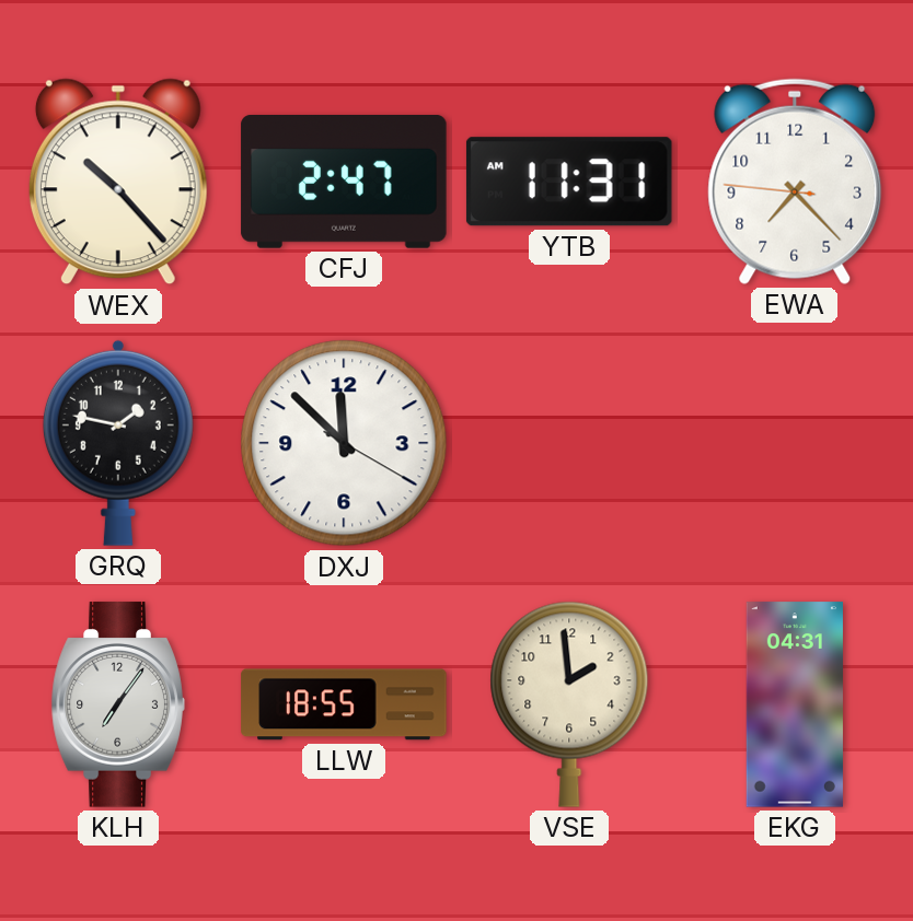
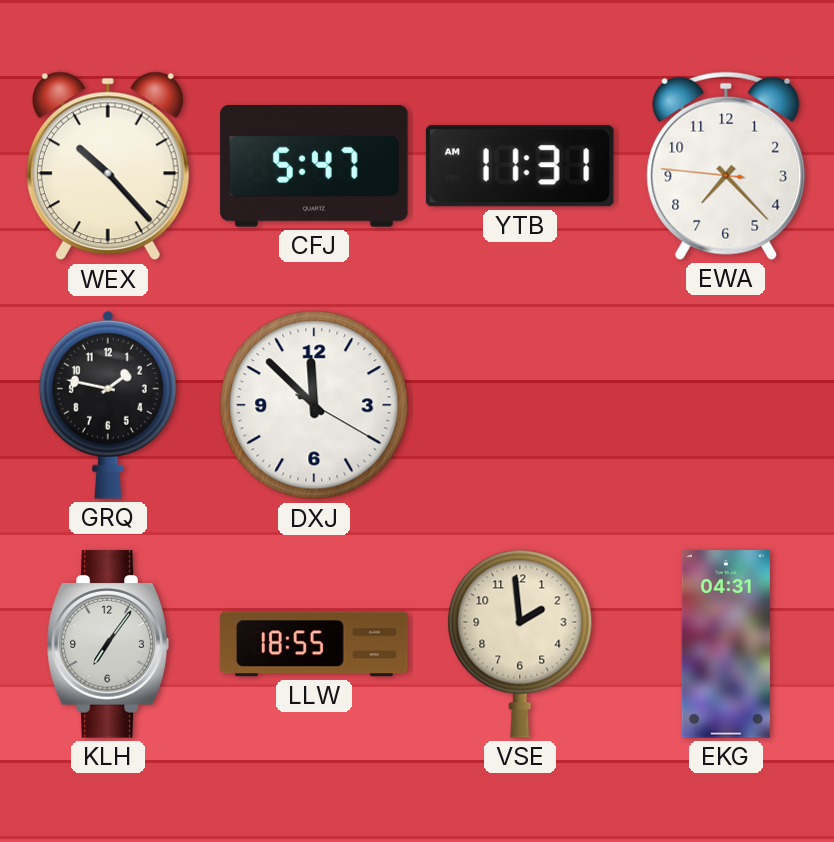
CFJ: 2:47 -> 5:47
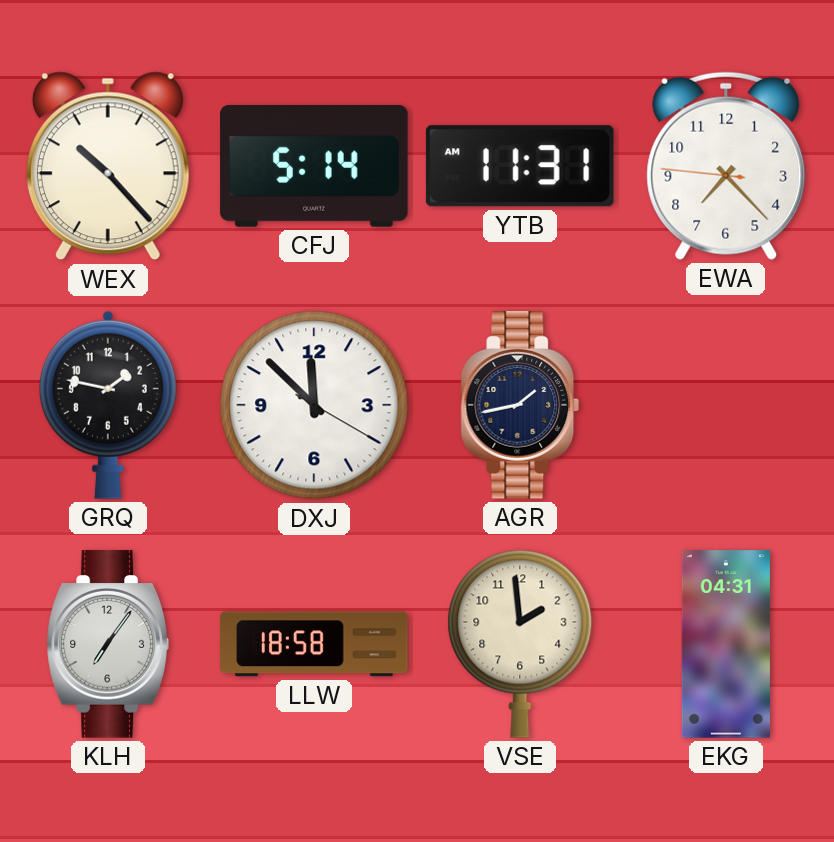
CFJ: 5:47 -> 5:14
AGR: none -> 1:43
LLW: 18:55 -> 18:58
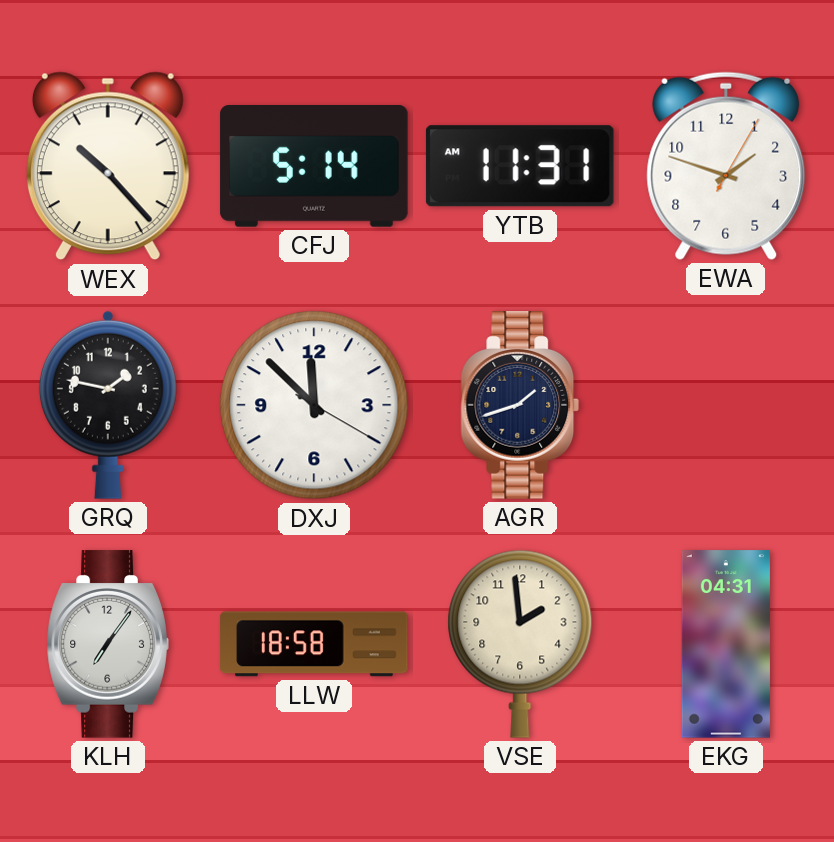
EWA: 7:22 -> 1:48
AGR: 1:43 -> 1:42
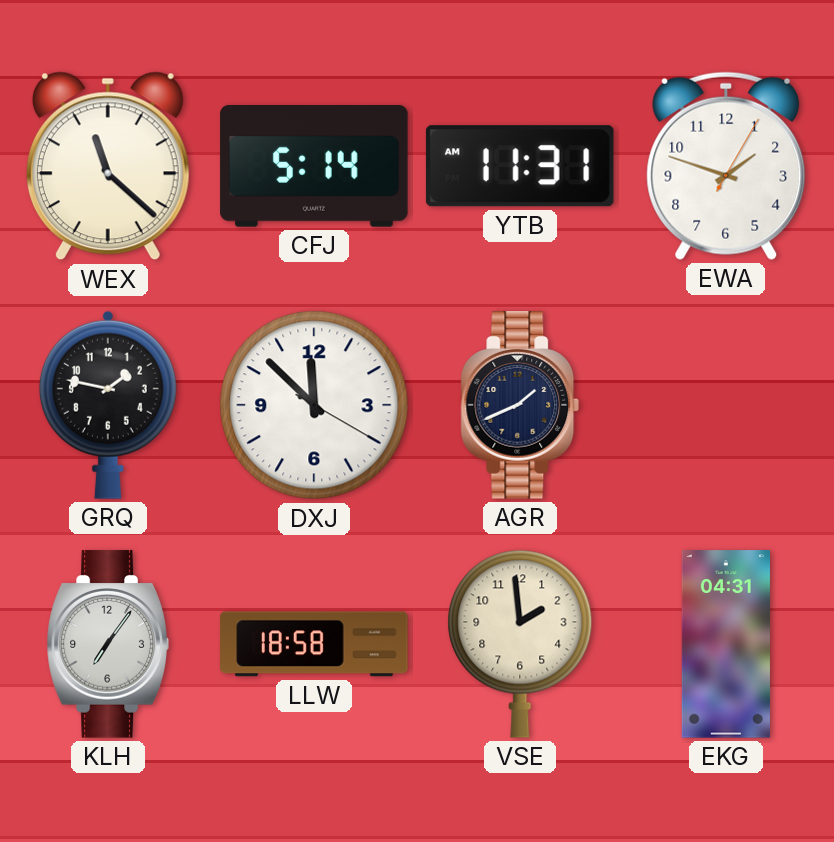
WEX: 10:23 -> 11:22
AGR: 1:42 -> 1:41
